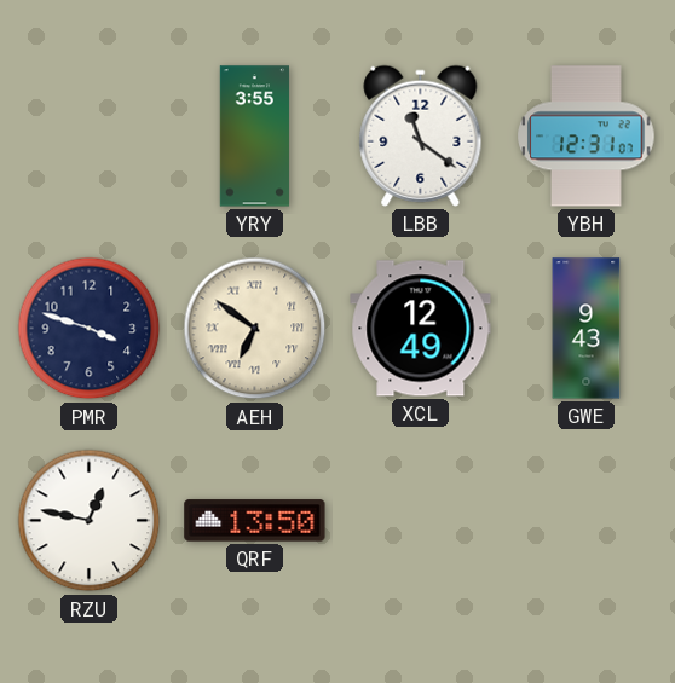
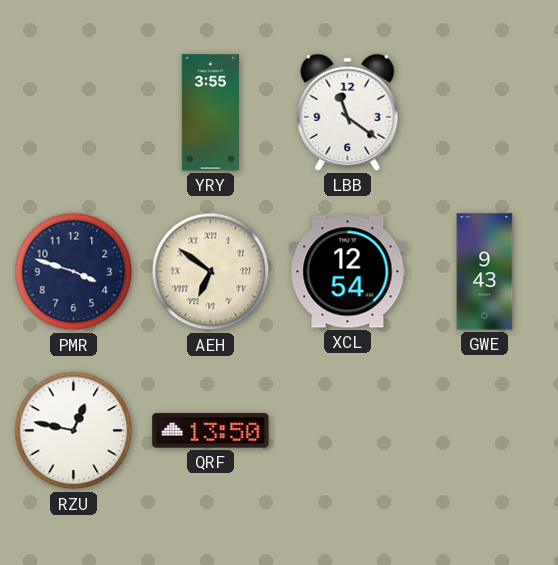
YBH: 12:31 -> none
XCL: 12:49 -> 12:54
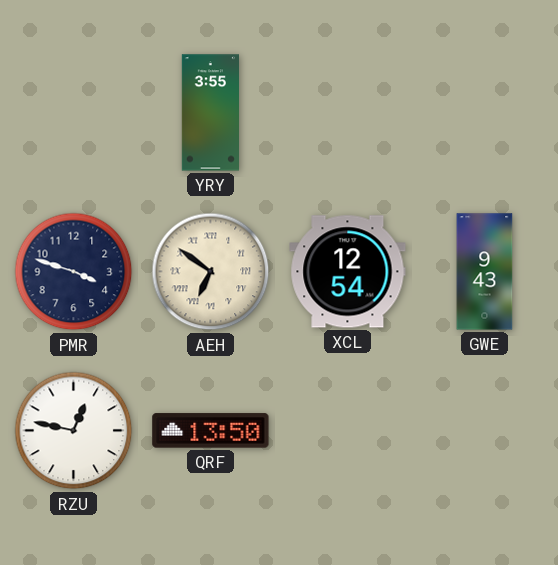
LBB: 11:21 -> none
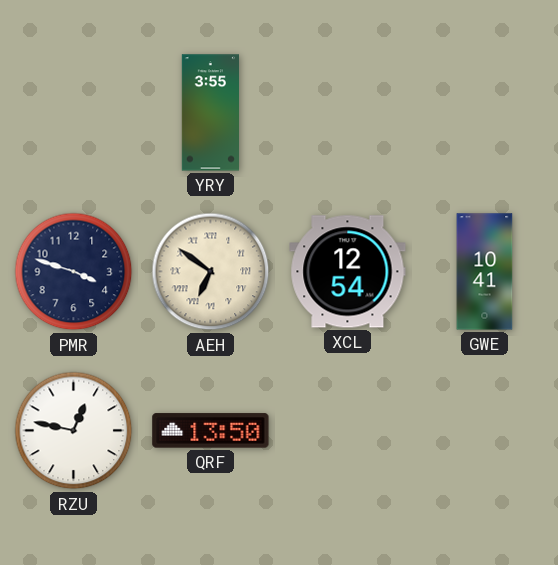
GWE: 9:43 -> 10:41
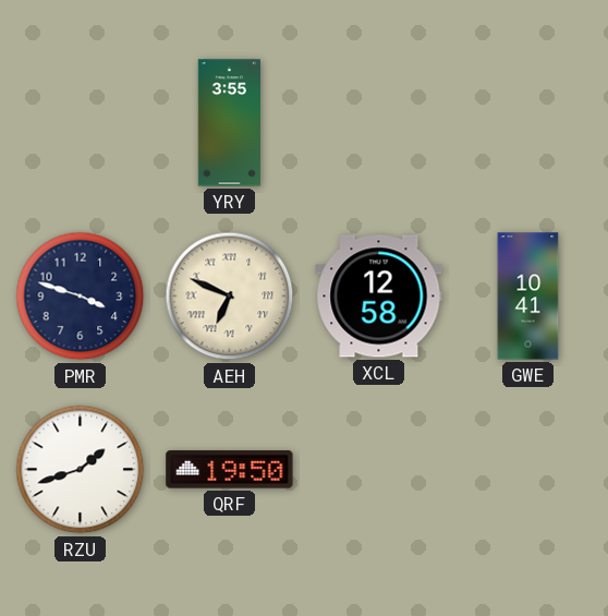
AEH: 6:51 -> 6:49
XCL: 12:54 -> 12:58
RZU: 12:47 -> 1:42
QRF: 13:50 -> 19:50
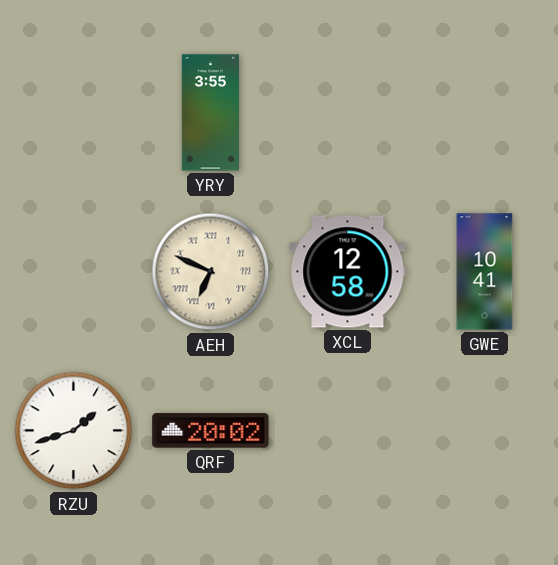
PMR: 3:48 -> none
QRF: 19:50 -> 20:02
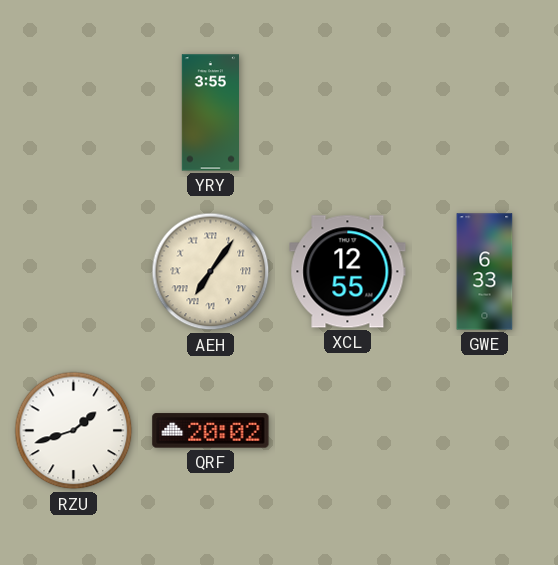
AEH: 6:49 -> 7:06
XCL: 12:58 -> 12:55
GWE: 10:41 -> 6:33
